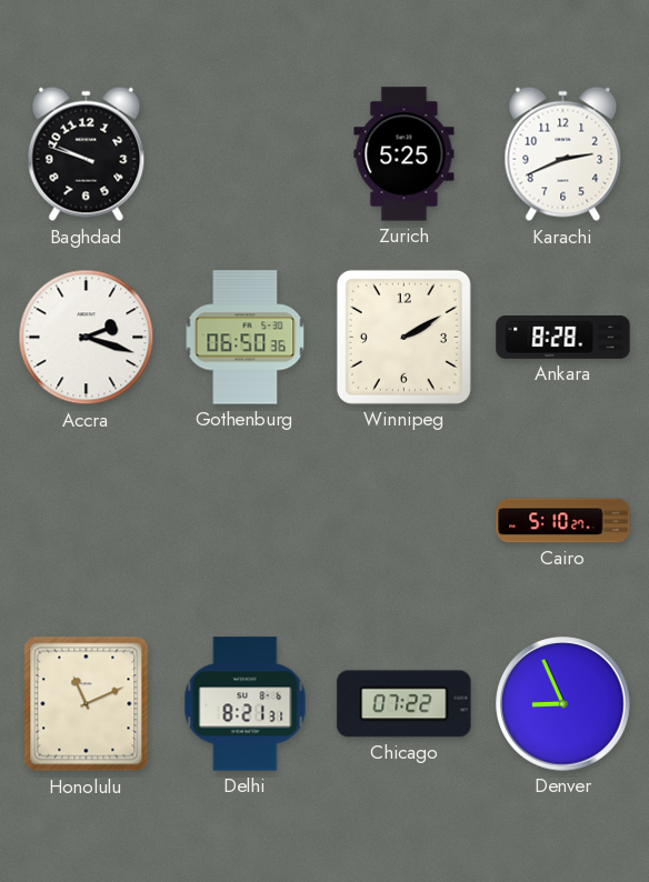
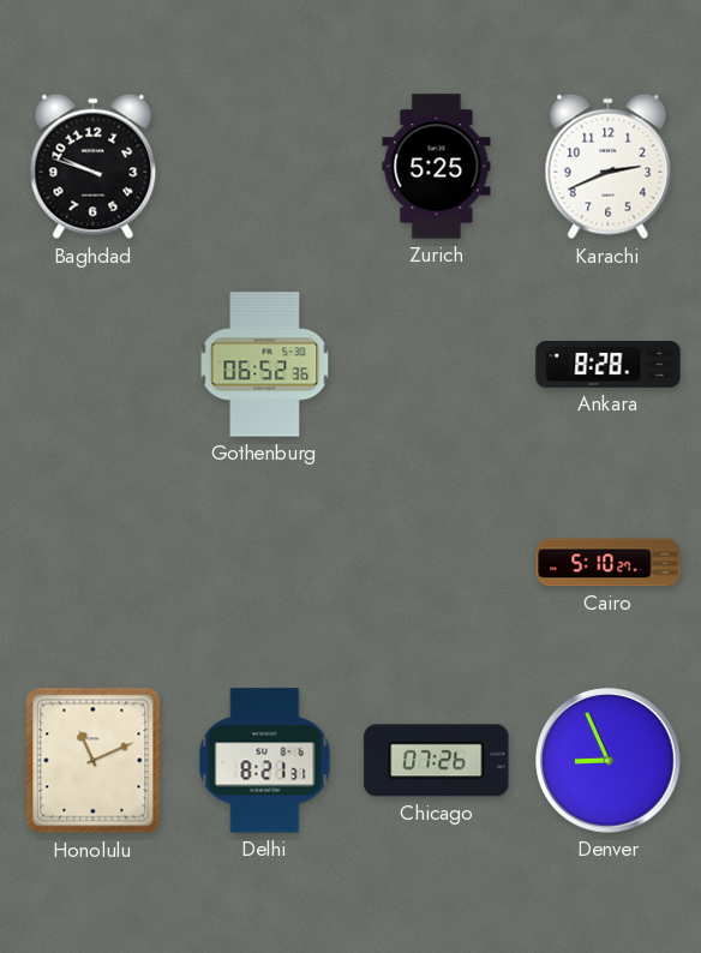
Accra: 2:18 -> none
Gothenburg: 06:50 -> 06:52
Winnipeg: 2:10 -> none
Chicago: 07:22 -> 07:26
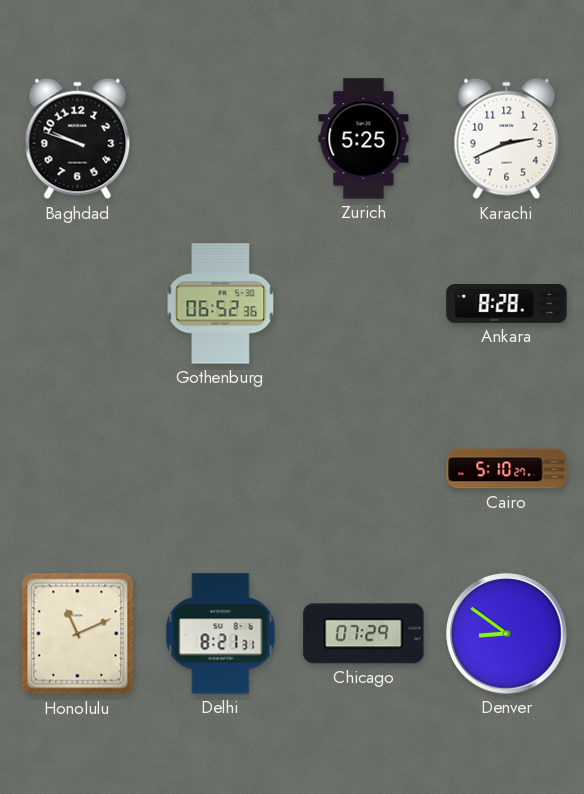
Chicago: 07:26 -> 07:29
Denver: 8:56 -> 8:51
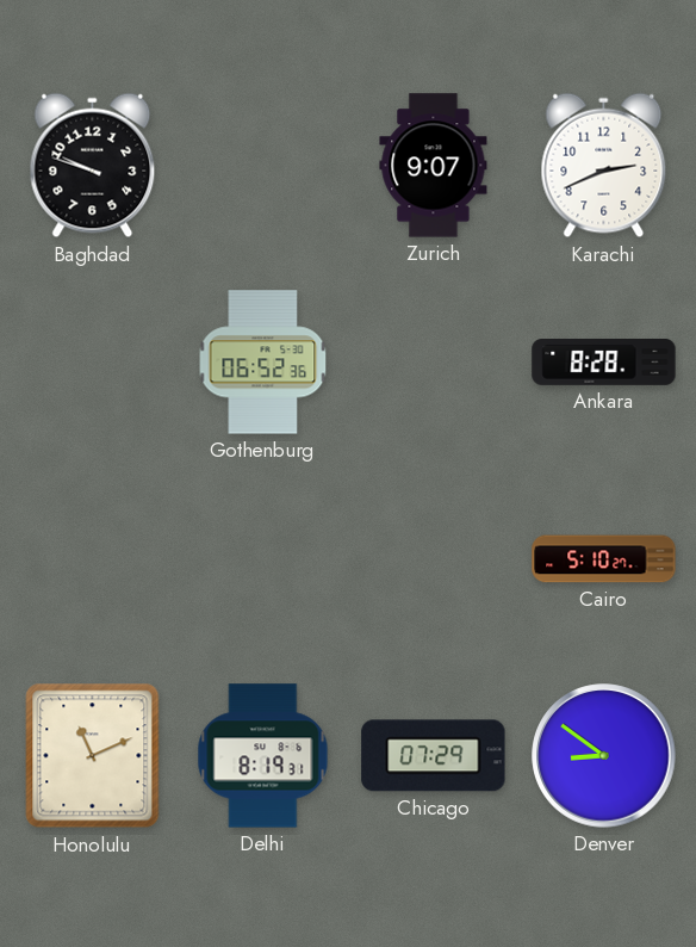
Zurich: 5:25 -> 9:07
Delhi: 8:21 -> 8:19
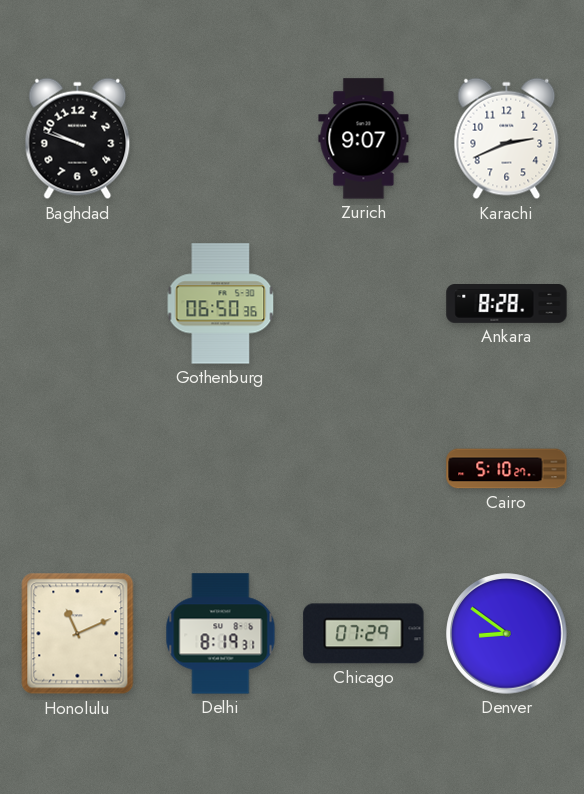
Gothenburg: 06:52 -> 06:50
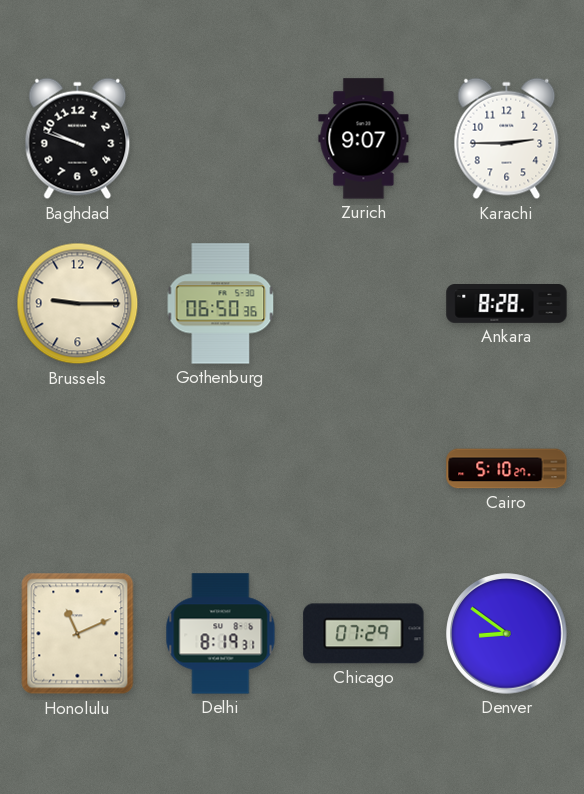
Karachi: 2:41 -> 2:45
Brussels: none -> 9:15
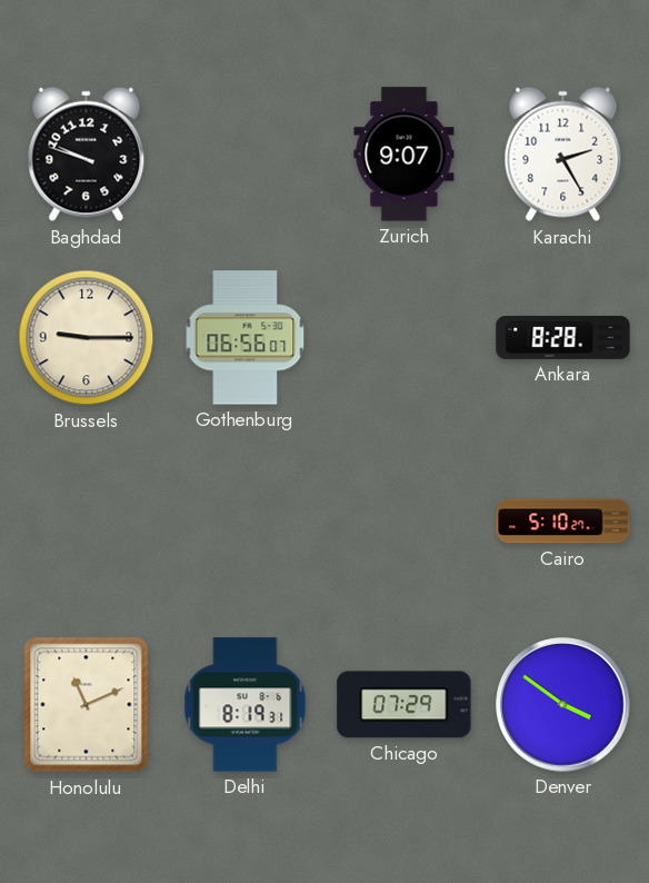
Karachi: 2:45 -> 2:25
Gothenburg: 06:50 -> 06:56
Denver: 8:51 -> 3:51
